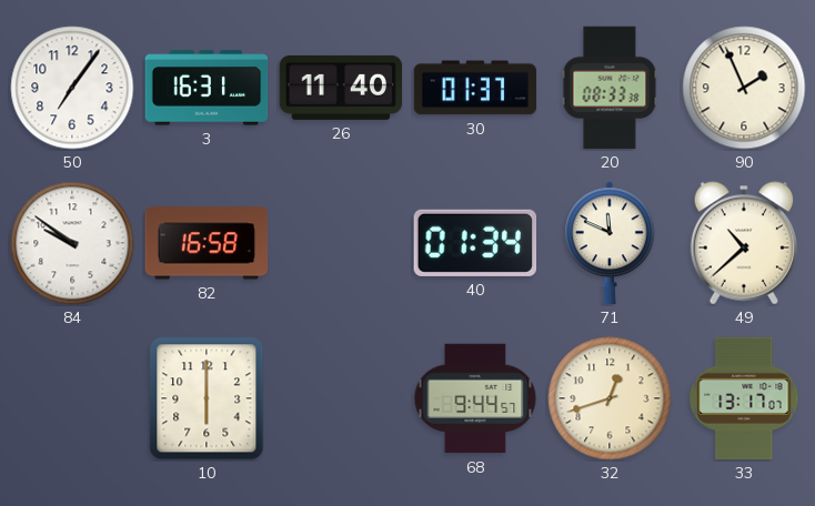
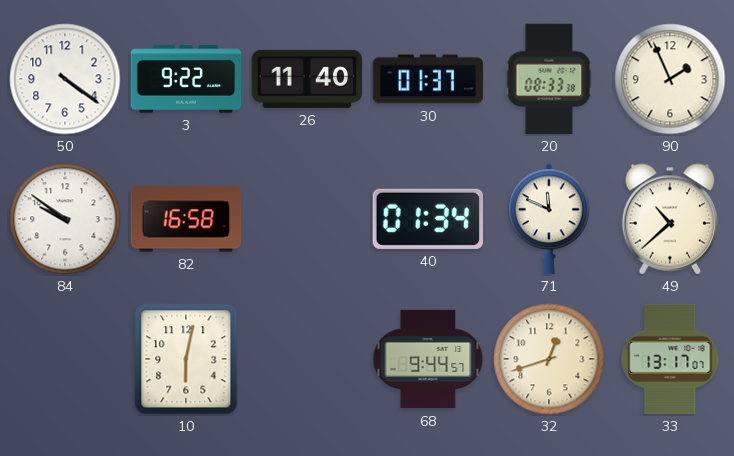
50: 7:06 -> 4:21
3: 16:31 -> 9:22
10: 6:00 -> 6:02
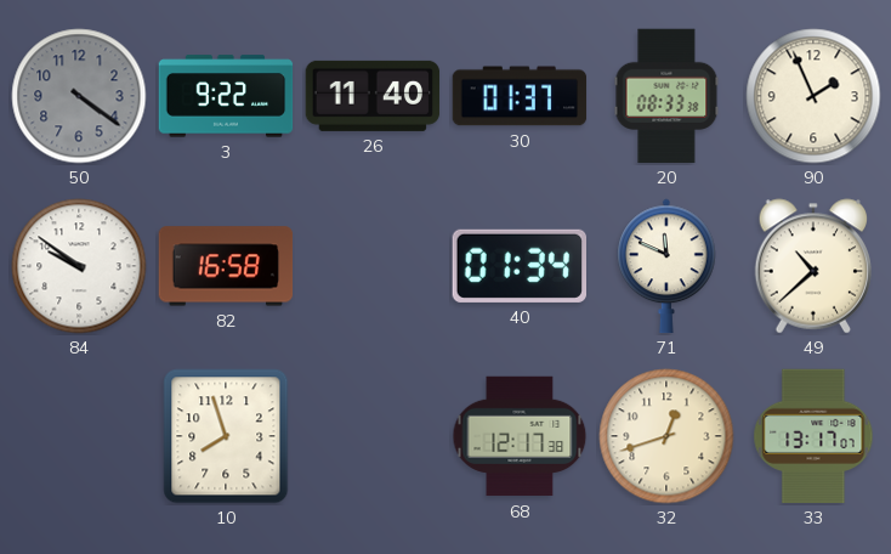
50 dial: white -> grey
10: 6:02 -> 7:57
68: 9:44 -> 12:17
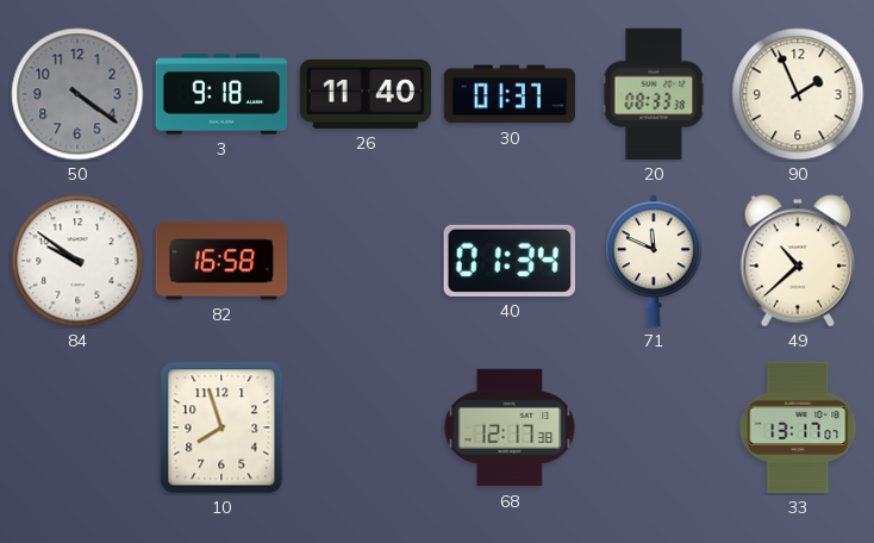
3: 9:22 -> 9:18
32: 12:42 -> none
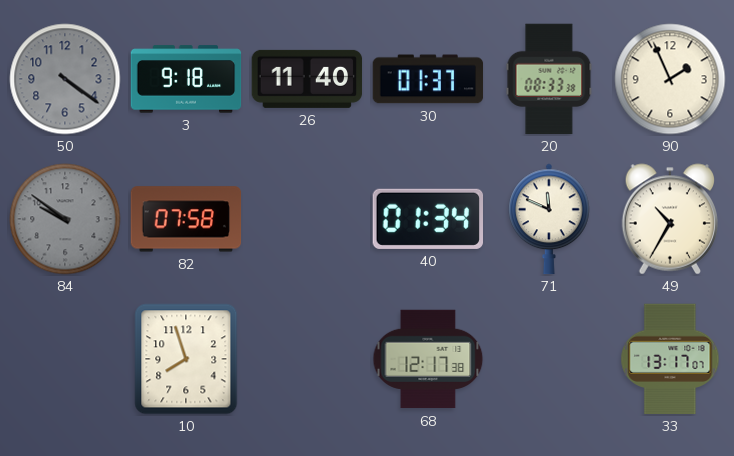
84 dial: white -> grey
82: 16:58 -> 07:58
49: 10:38 -> 10:35
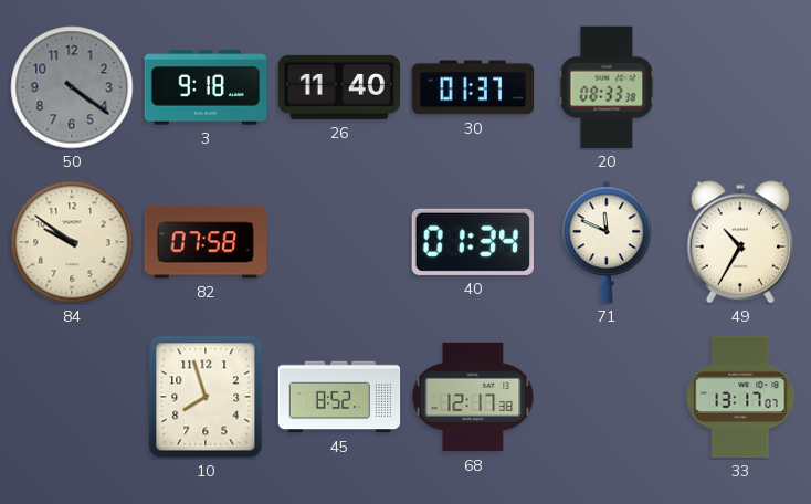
90: 1:56 -> none
84 dial: grey -> cream
45: none -> 8:52
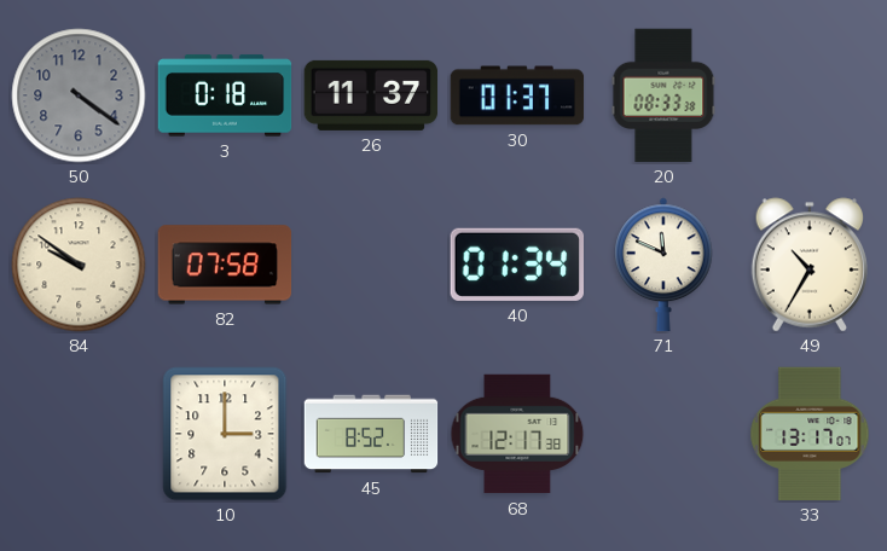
3: 9:18 -> 0:18
26: 11:40 -> 11:37
10: 7:57 -> 3:00
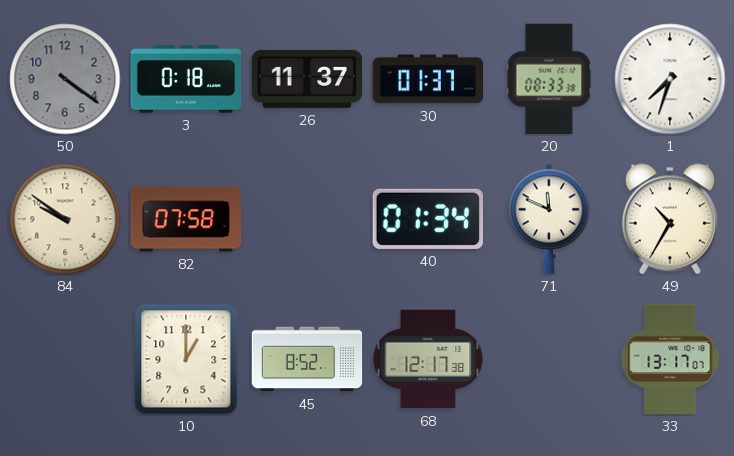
1: none -> 7:33
10: 3:00 -> 1:00
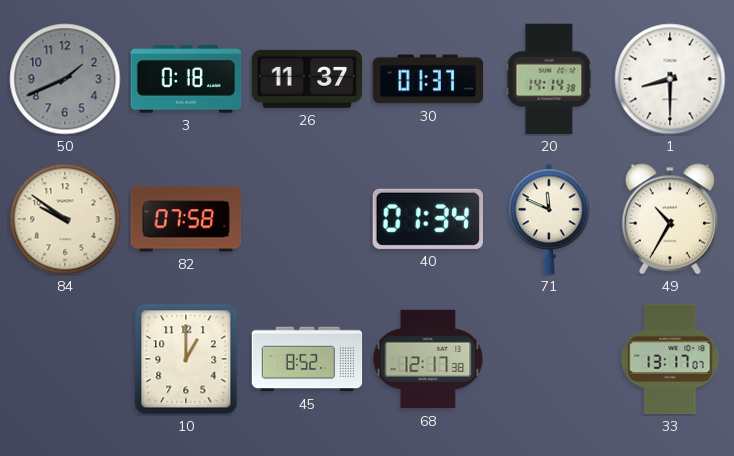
50: 4:21 -> 1:41
20: 08:33 -> 14:14
1: 7:33 -> 8:30
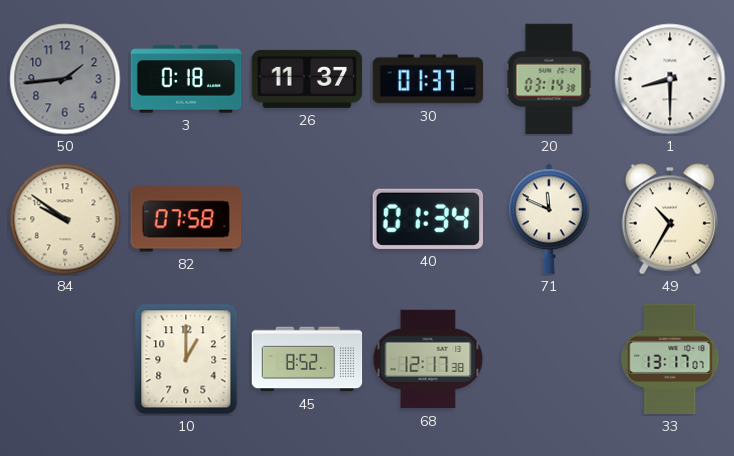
50: 1:41 -> 1:44
20: 14:14 -> 03:14
